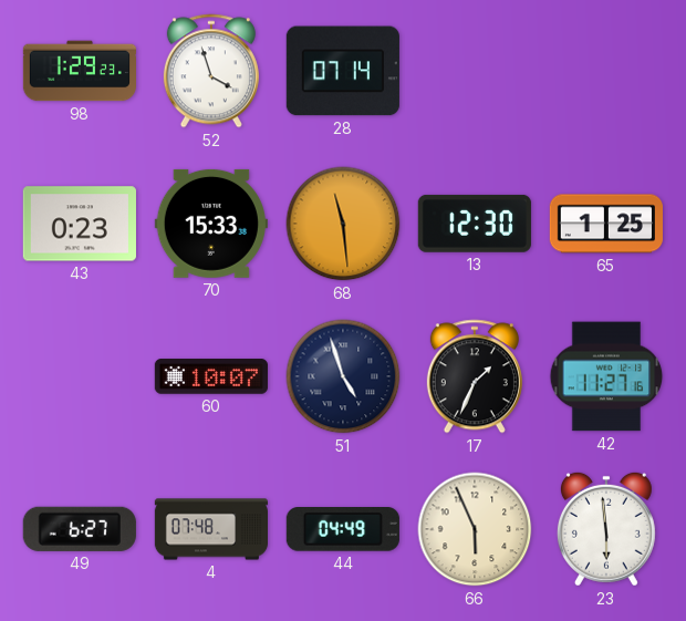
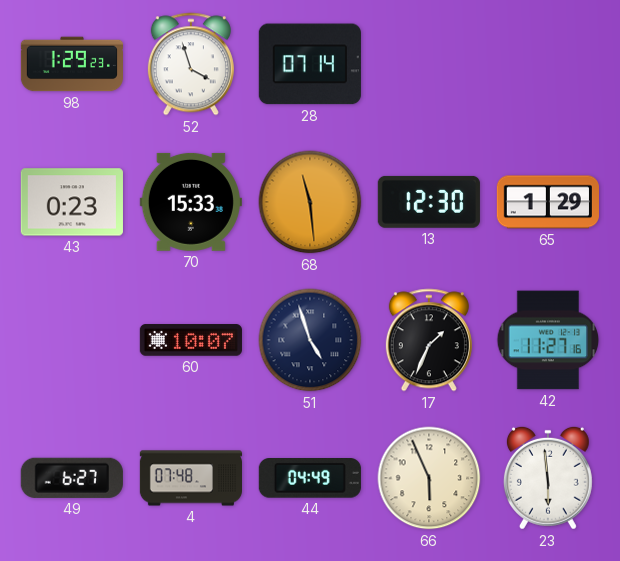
65: 1:25 -> 1:29
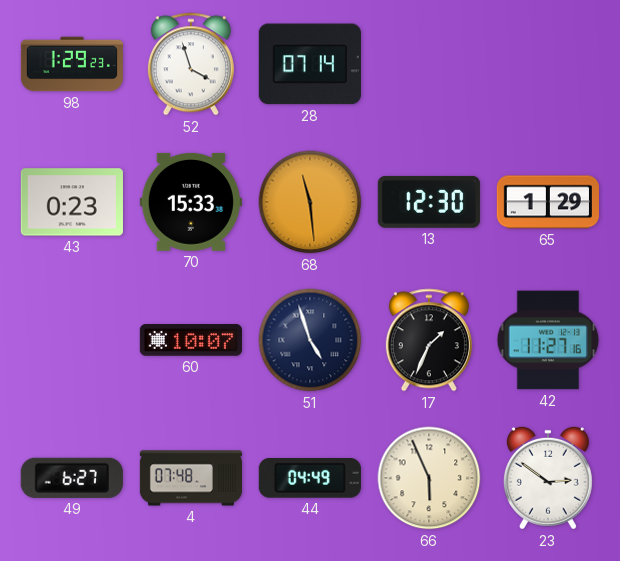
23: 5:59 -> 2:51
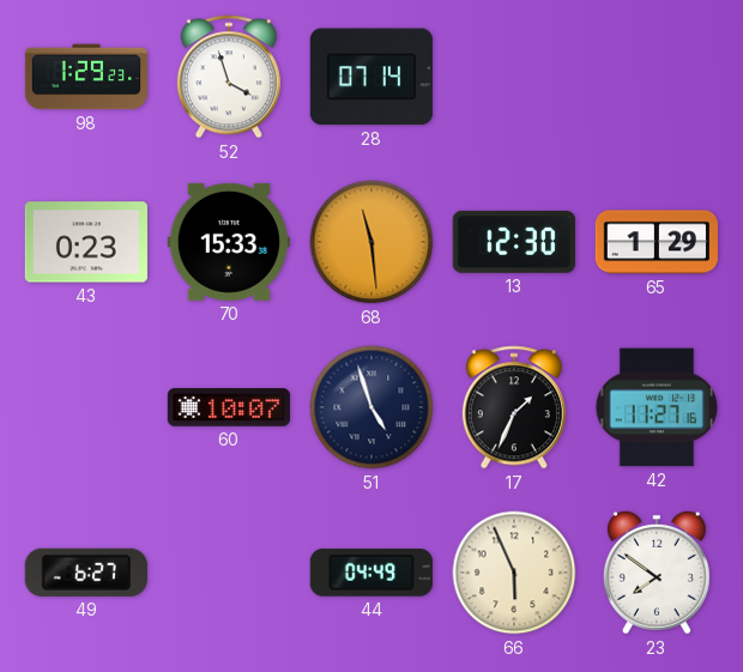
4: 07:48 -> none
23: 2:51 -> 7:51
